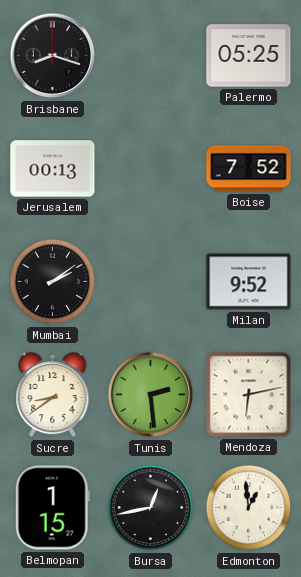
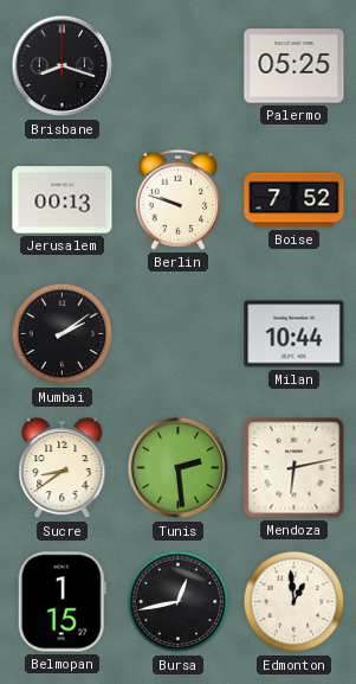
Berlin: none -> 9:48
Milan: 9:52 -> 10:44
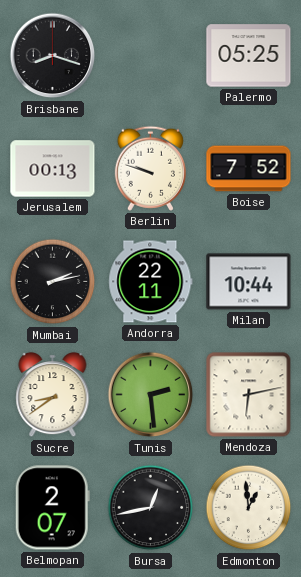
Mumbai: 2:09 -> 2:13
Andorra: none -> 22:11
Belmopan: 1:15 -> 2:07
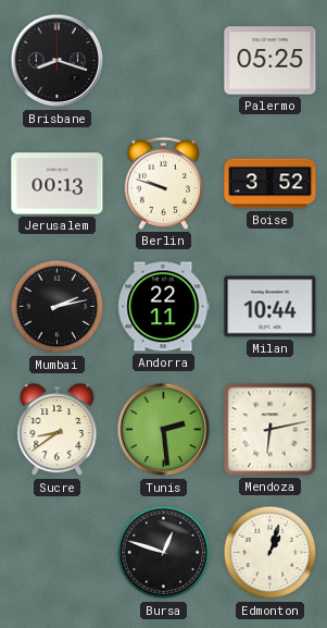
Boise: 7:52 -> 3:52
Belmopan: 2:07 -> none
Bursa: 12:43 -> 12:48
Edmonton: 12:59 -> 1:03
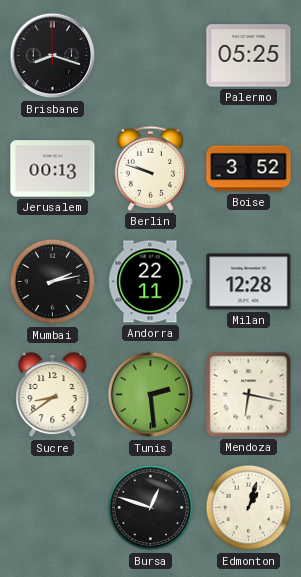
Milan: 10:44 -> 12:28
Mendoza: 6:13 -> 6:17
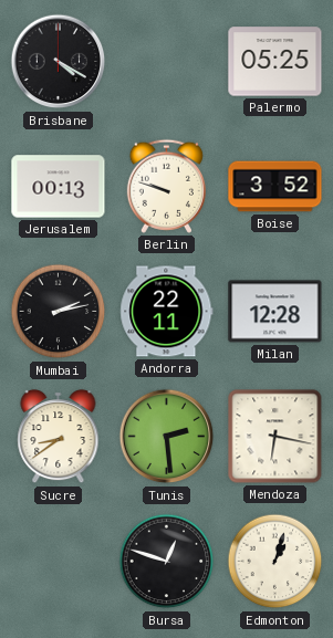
Brisbane: 8:18 -> 4:20
